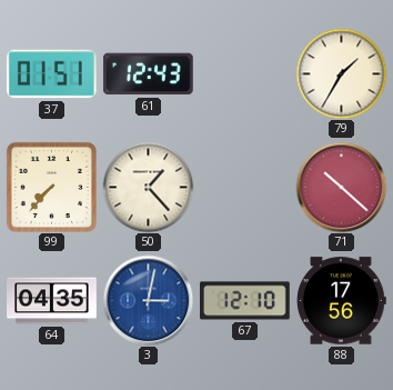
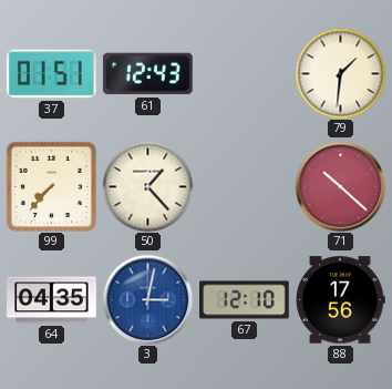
79: 1:35 -> 1:31
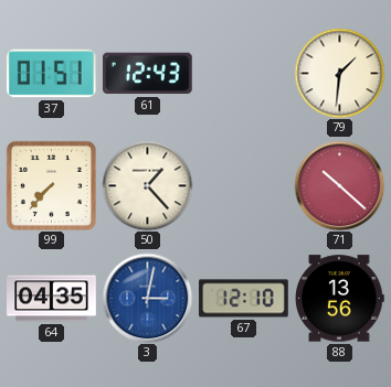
88: 17:56 -> 13:56
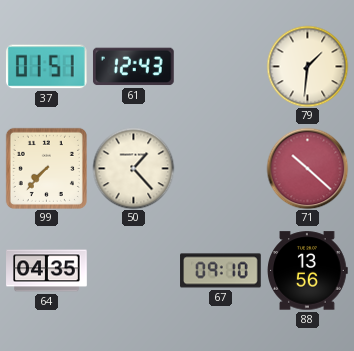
3: 3:02 -> none
67: 12:10 -> 09:10
